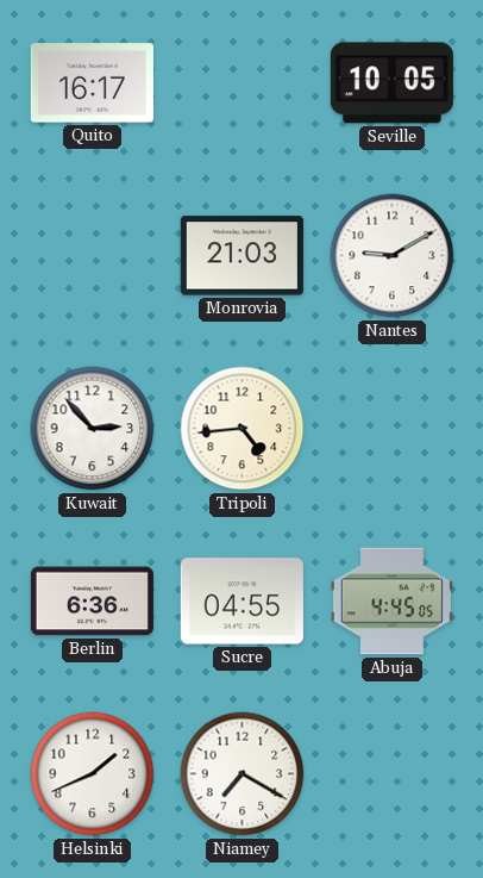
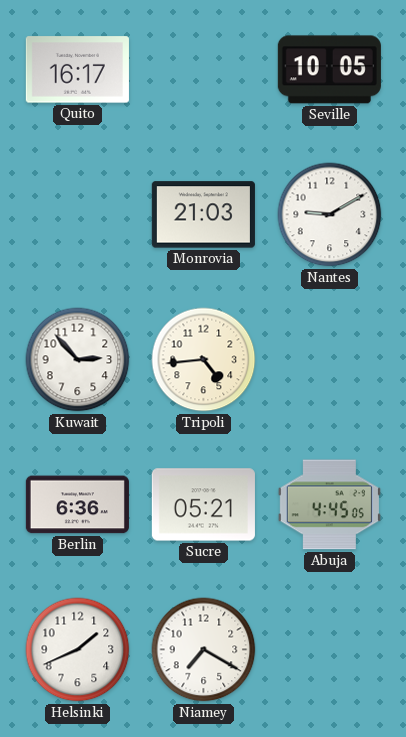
Sucre: 04:55 -> 05:21
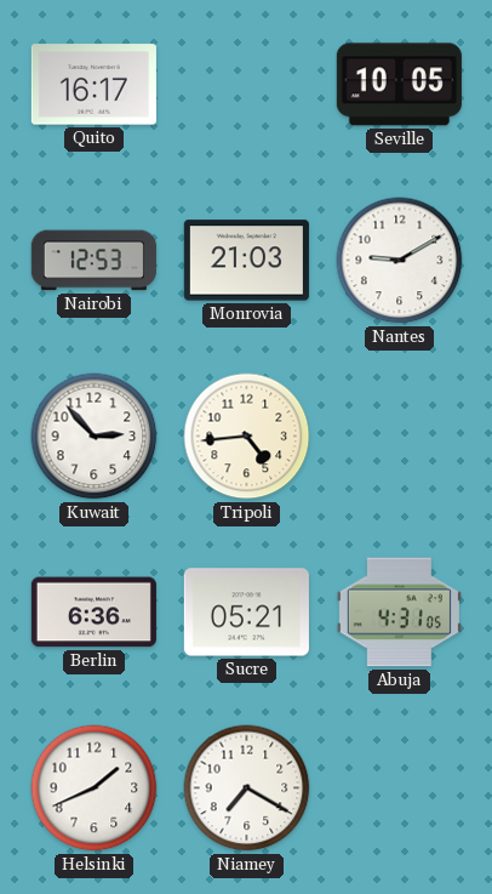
Nairobi: none -> 12:53
Abuja: 4:45 -> 4:31
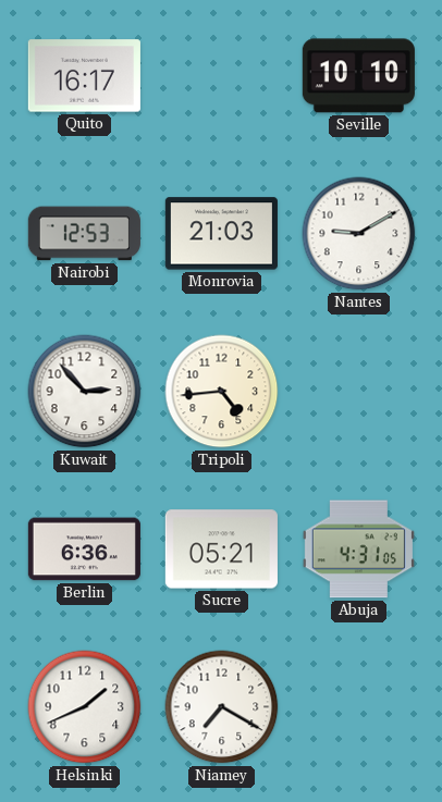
Seville: 10:05 -> 10:10
